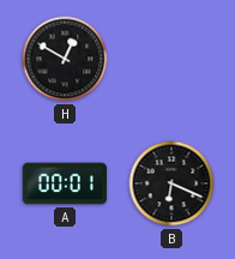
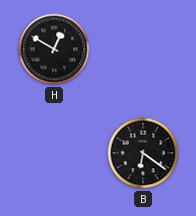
A: 00:01 -> none
B: 6:19 -> 6:21
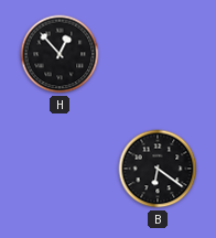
H: 12:50 -> 12:53
